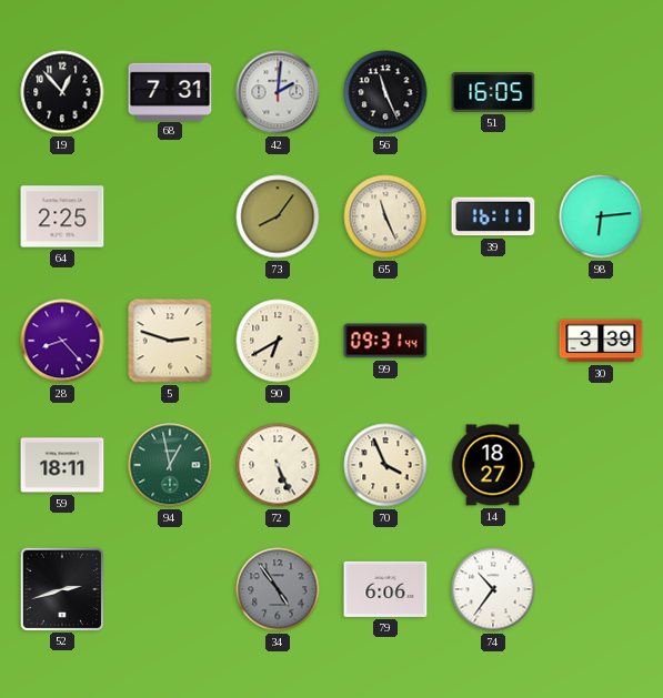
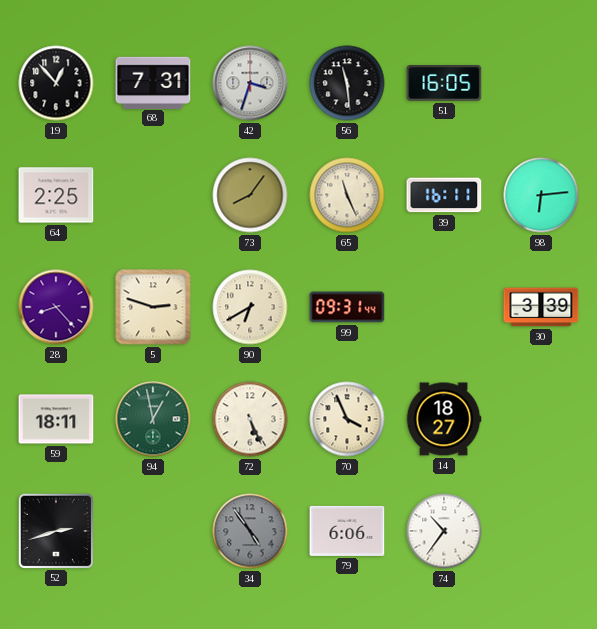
42: 2:01 -> 3:33
56: 11:26 -> 11:29
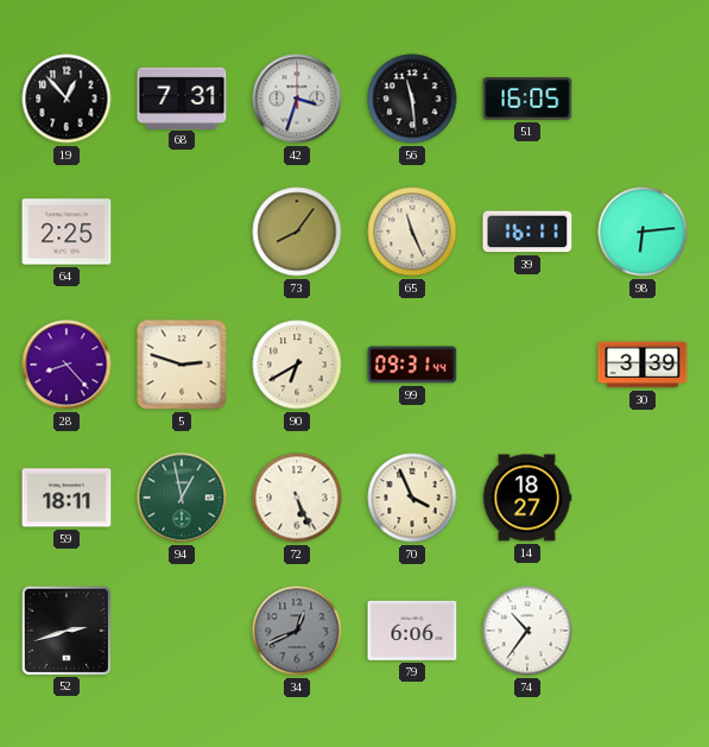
34: 4:54 -> 12:41
